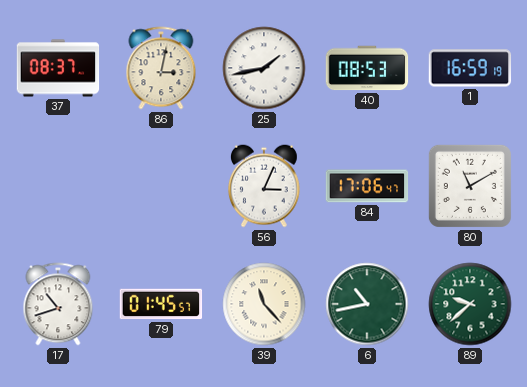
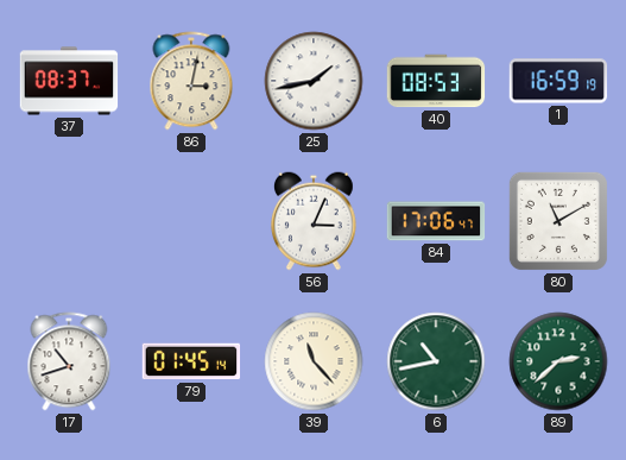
79: 01:45:57 -> 01:45:14
89: 9:38 -> 2:38
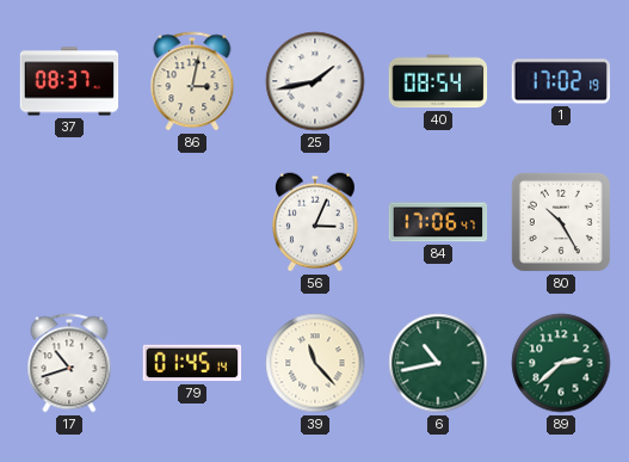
40: 08:53 -> 08:54
1: 16:59 -> 17:02
80: 11:10 -> 10:25
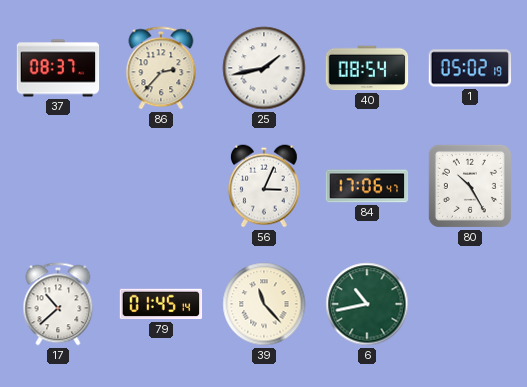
86: 3:02 -> 2:37
1: 17:02 -> 05:02
17: 10:42 -> 10:38
89: 2:38 -> none
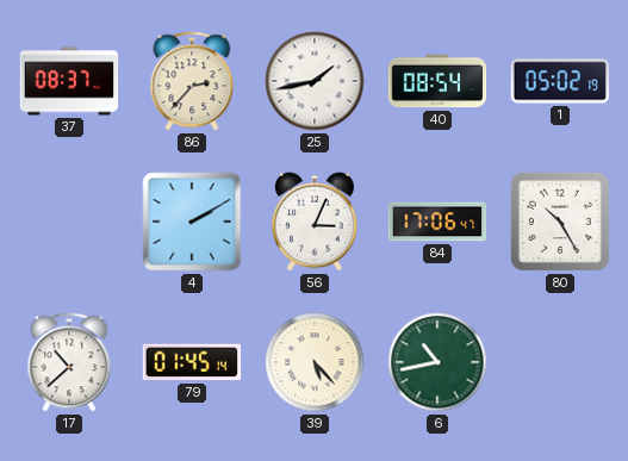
4: none -> 2:10
39: 11:23 -> 5:23
